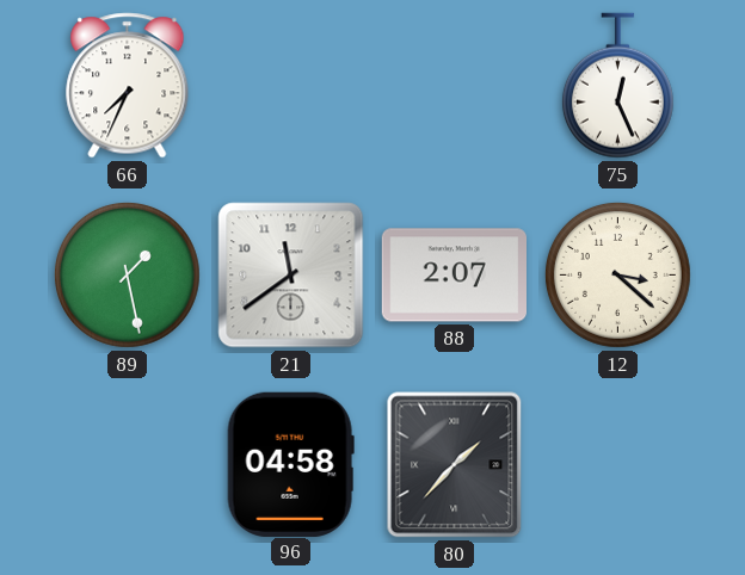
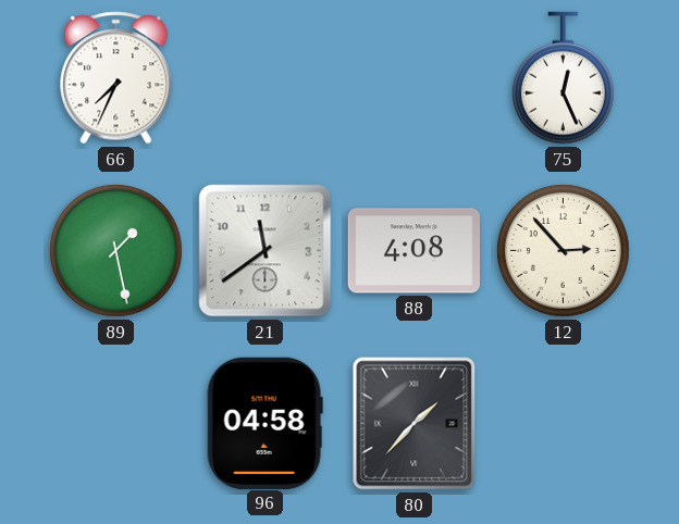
88: 2:07 -> 4:08
12: 3:22 -> 2:53
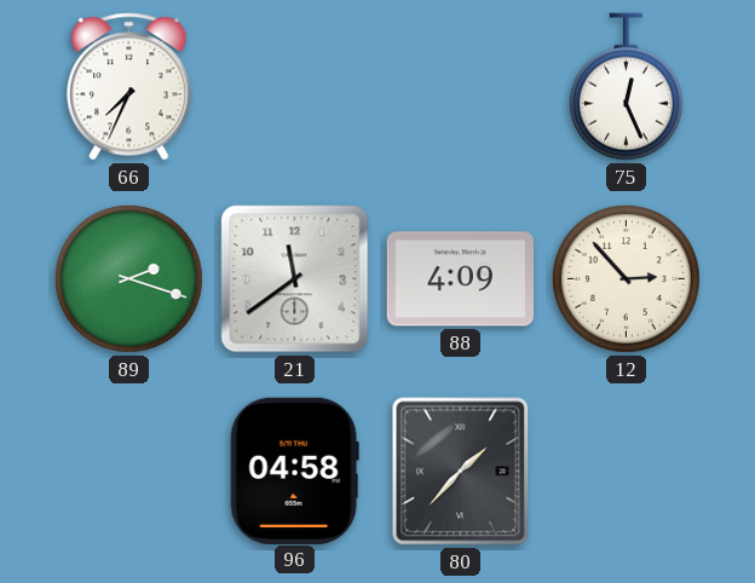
89: 1:28 -> 2:18
88: 4:08 -> 4:09
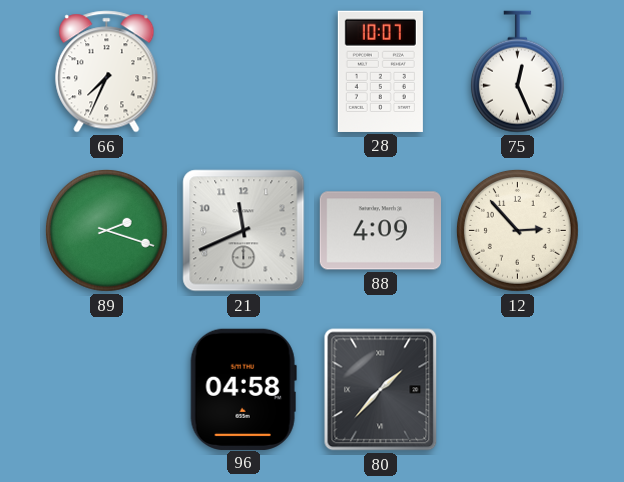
28: none -> 10:07
21: 11:39 -> 11:41
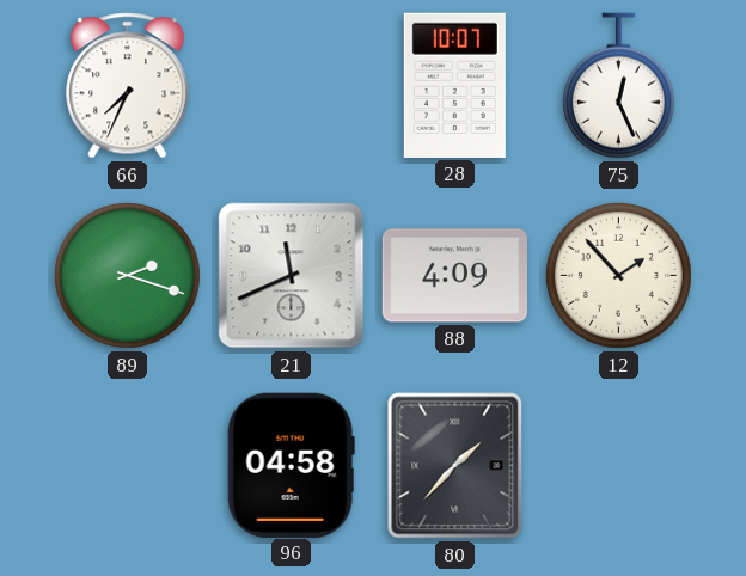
12: 2:53 -> 1:53
